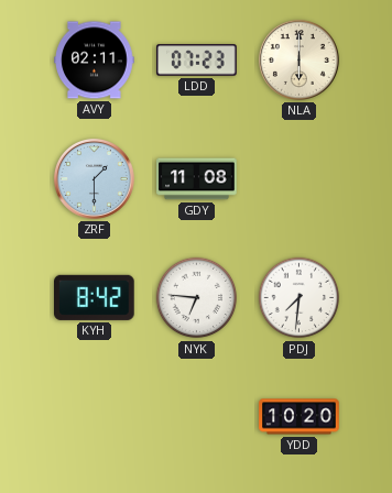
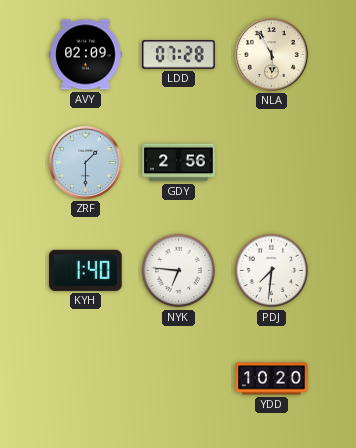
AVY: 02:11 -> 02:09
LDD: 07:23 -> 07:28
NLA: 6:00 -> 5:55
GDY: 11:08 -> 2:56
KYH: 8:42 -> 1:40
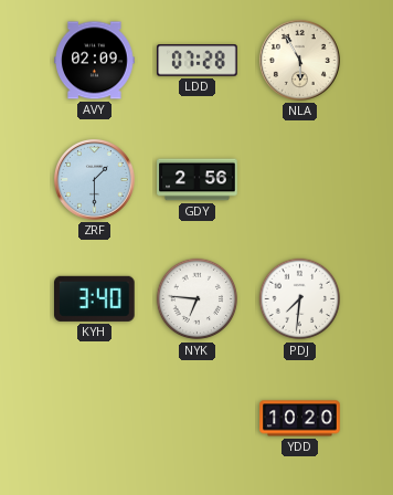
KYH: 1:40 -> 3:40
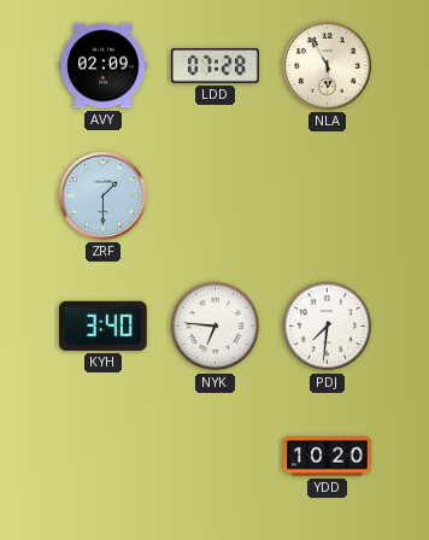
GDY: 2:56 -> none
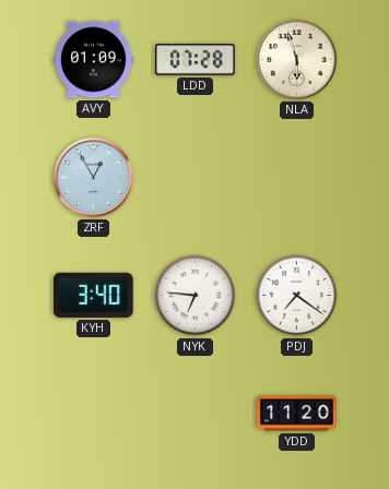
AVY: 02:09 -> 01:09
NLA: 5:55 -> 5:57
ZRF: 1:30 -> 12:55
PDJ: 7:31 -> 7:21
YDD: 10:20 -> 11:20
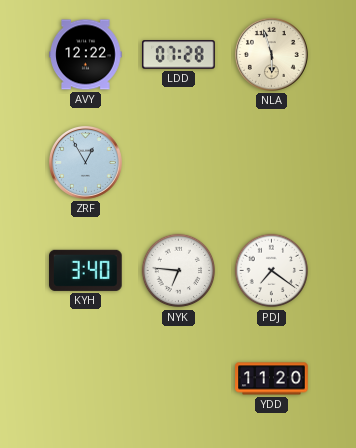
AVY: 01:09 -> 12:22
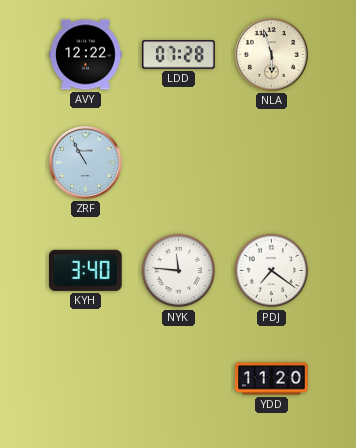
ZRF: 12:55 -> 10:55
NYK: 6:46 -> 11:46
